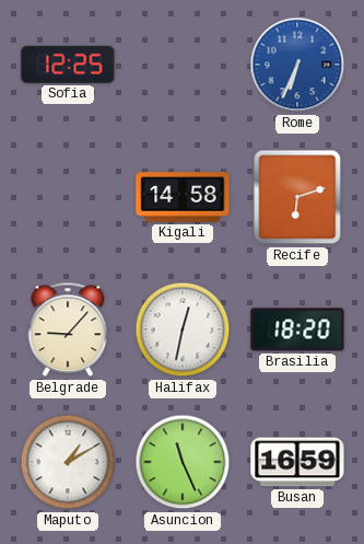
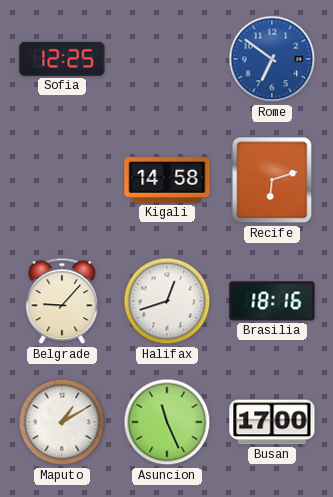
Rome: 6:34 -> 6:51
Halifax: 12:32 -> 12:42
Brasilia: 18:20 -> 18:16
Busan: 16:59 -> 17:00
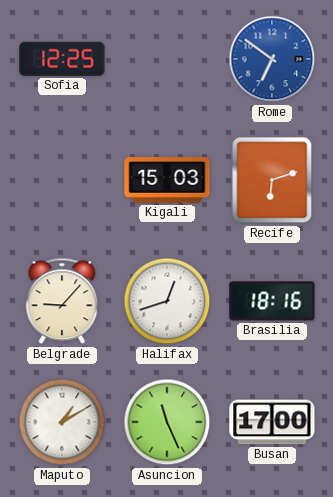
Kigali: 14:58 -> 15:03
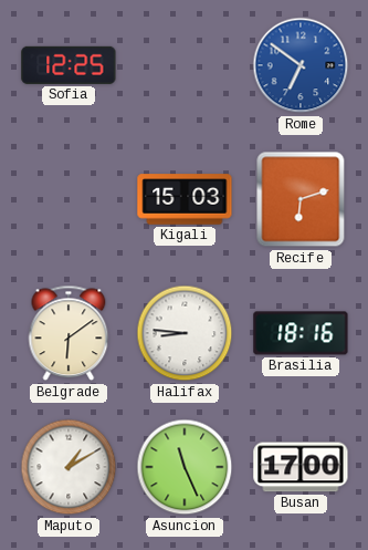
Belgrade: 9:07 -> 6:09
Halifax: 12:42 -> 8:46
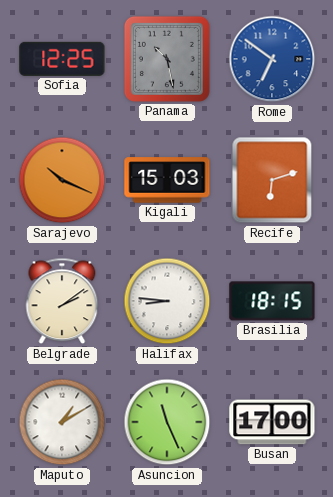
Panama: none -> 10:28
Sarajevo: none -> 10:19
Belgrade: 6:09 -> 2:09
Brasilia: 18:16 -> 18:15
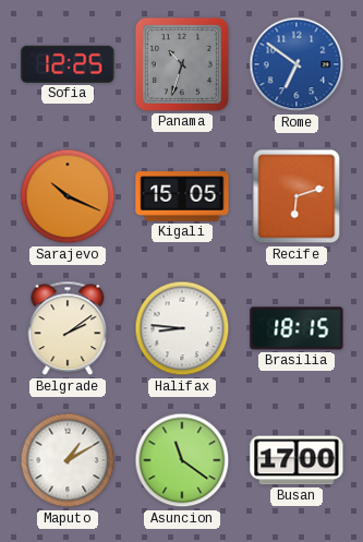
Panama: 10:28 -> 10:33
Kigali: 15:03 -> 15:05
Asuncion: 11:26 -> 11:21
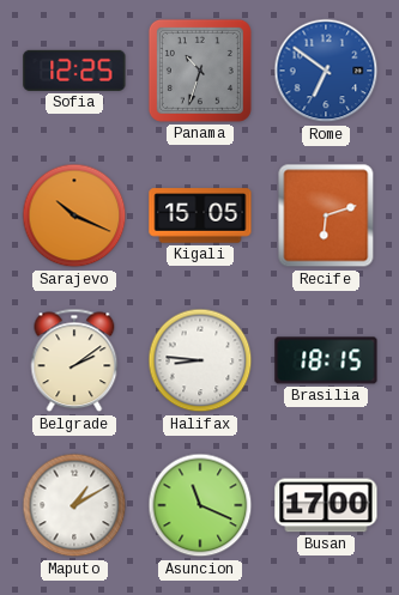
Asuncion: 11:21 -> 11:19
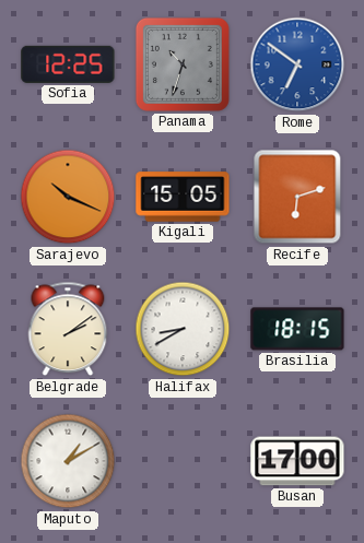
Halifax: 8:46 -> 8:40
Asuncion: 11:19 -> none
